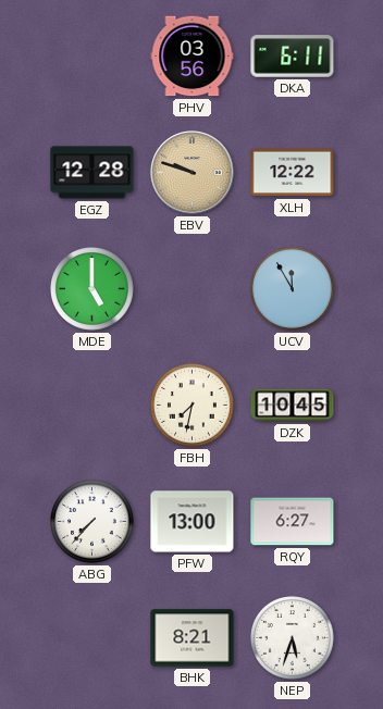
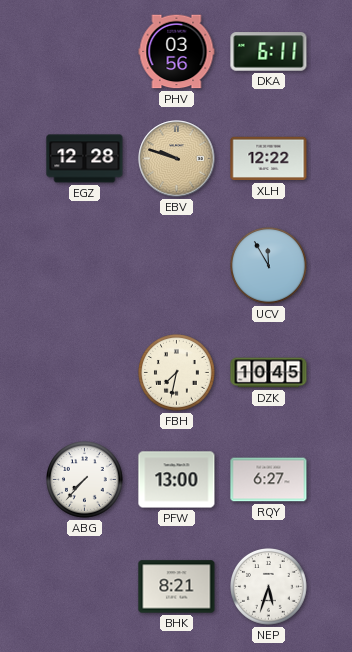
MDE: 5:00 -> none
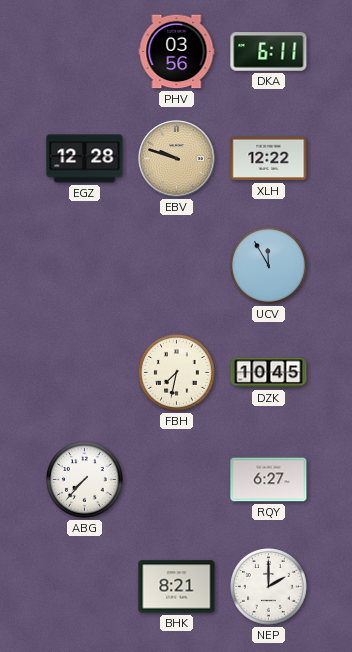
PFW: 13:00 -> none
NEP: 5:33 -> 2:00
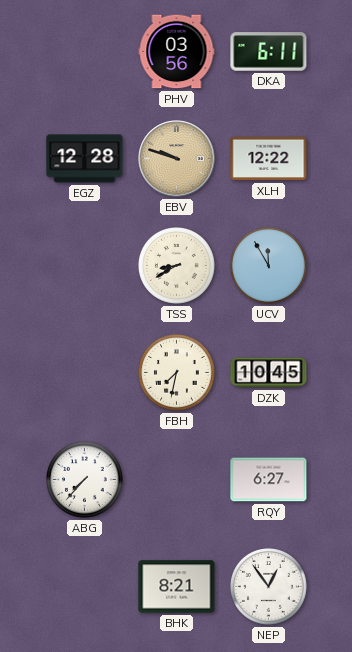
TSS: none -> 8:40
NEP: 2:00 -> 12:54
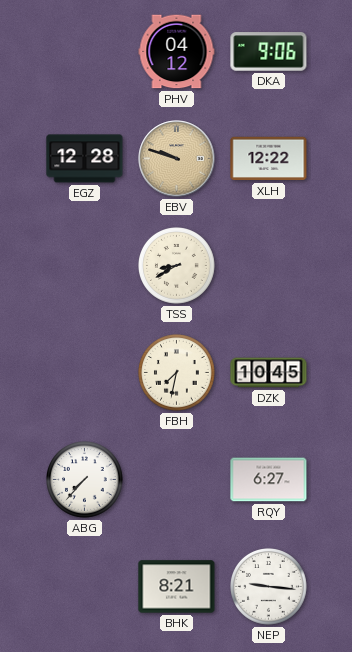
PHV: 03:56 -> 04:12
DKA: 6:11 -> 9:06
UCV: 11:55 -> none
NEP: 12:54 -> 9:16
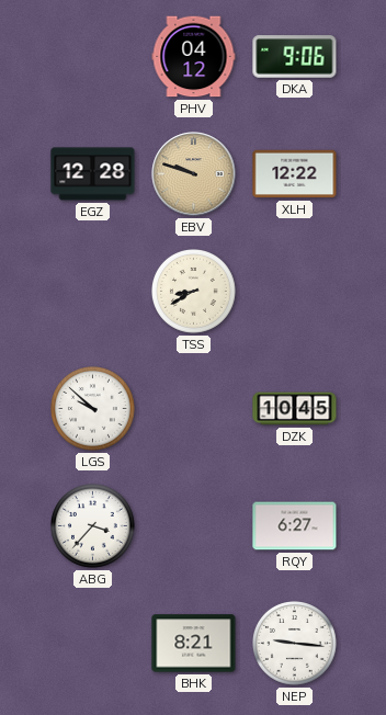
LGS: none -> 9:52
FBH: 7:32 -> none
ABG: 7:37 -> 3:37
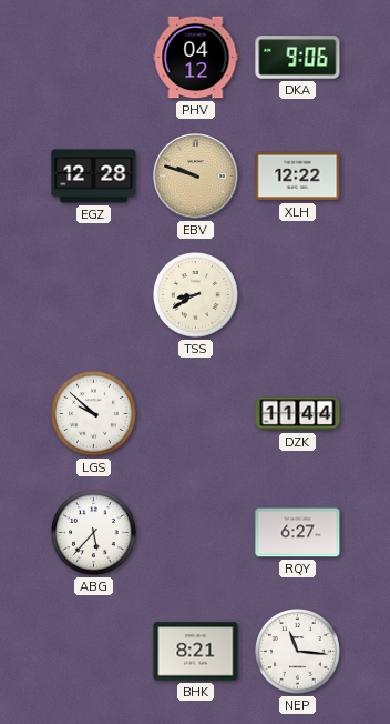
DZK: 10:45 -> 11:44
ABG: 3:37 -> 5:37
NEP: 9:16 -> 11:16
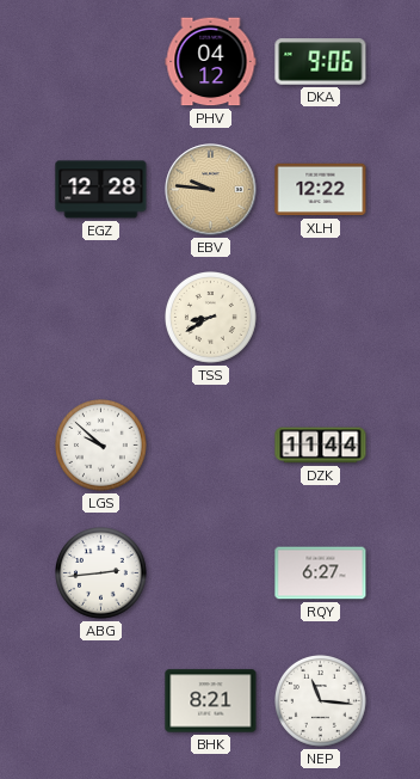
EBV: 9:48 -> 9:46
ABG: 5:37 -> 2:44
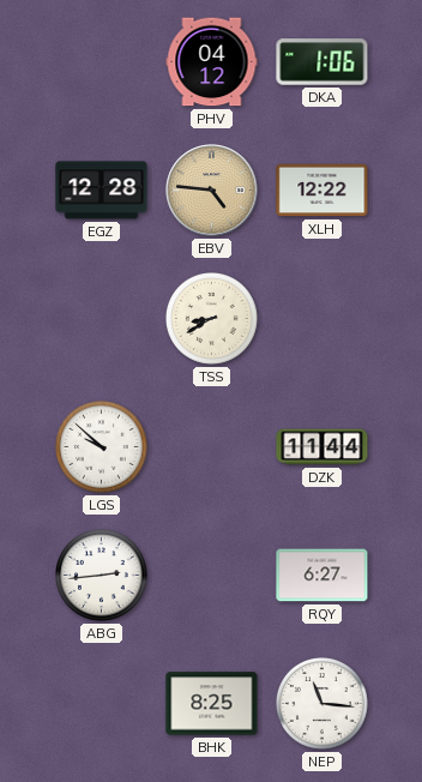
DKA: 9:06 -> 1:06
EBV: 9:46 -> 4:46
BHK: 8:21 -> 8:25
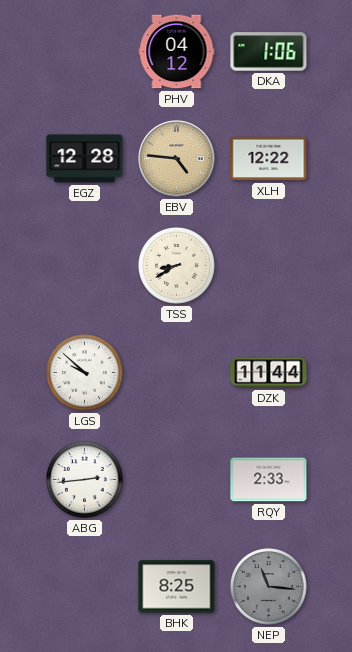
RQY: 6:27 -> 2:33
NEP dial: white -> grey
